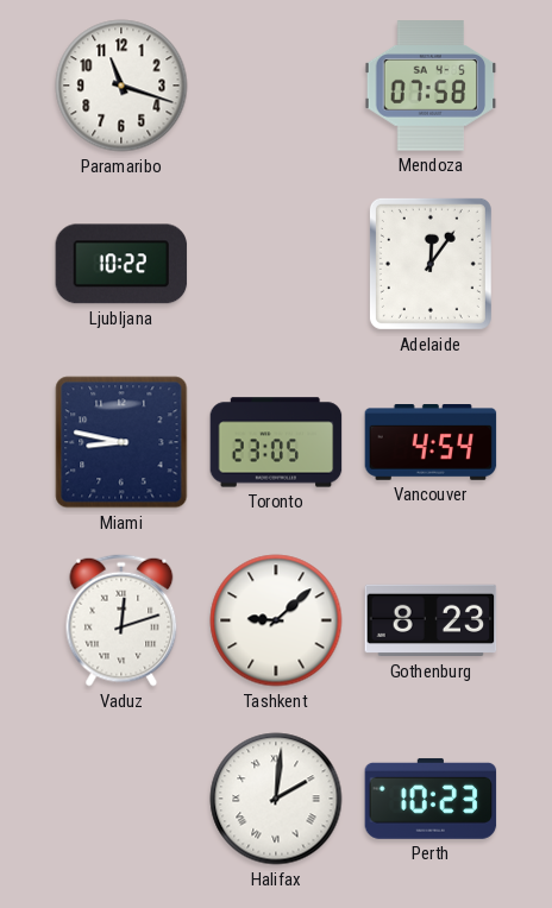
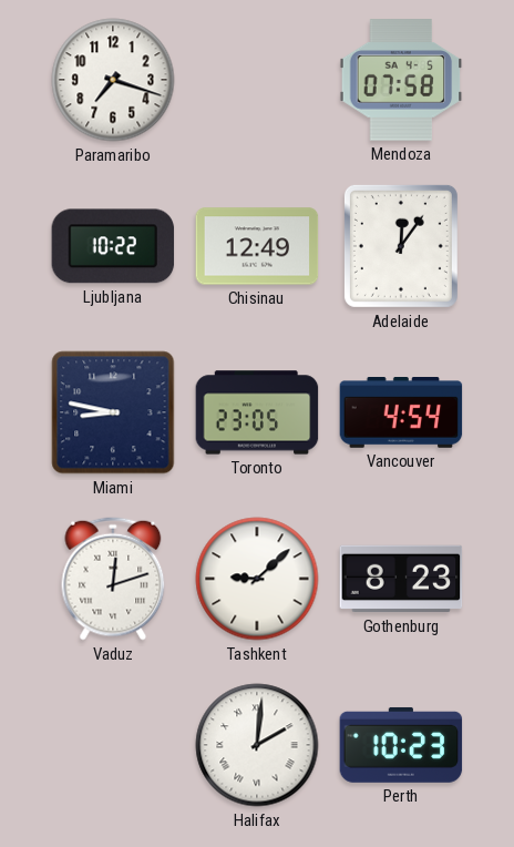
Paramaribo: 11:18 -> 7:18
Chisinau: none -> 12:49
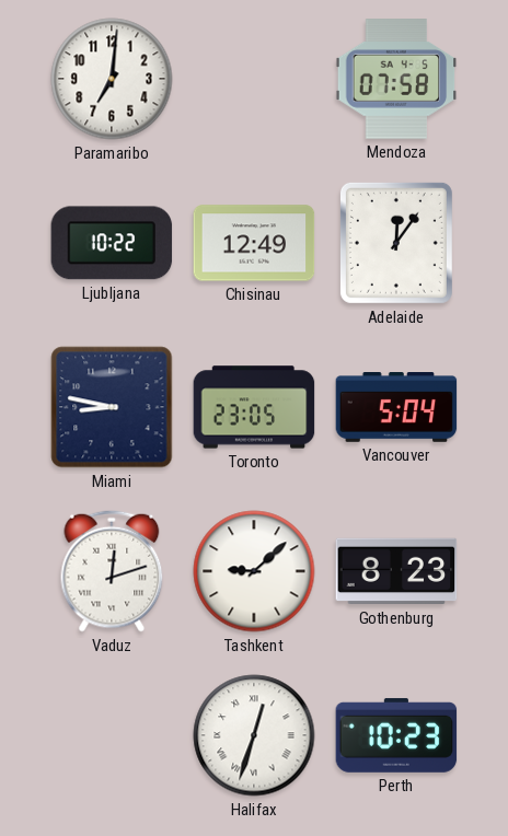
Paramaribo: 7:18 -> 7:01
Vancouver: 4:54 -> 5:04
Halifax: 2:01 -> 12:33
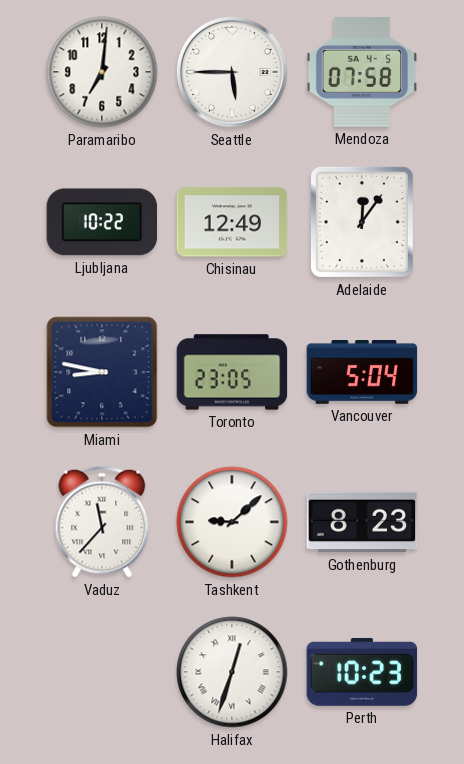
Seattle: none -> 5:45
Vaduz: 12:12 -> 11:37
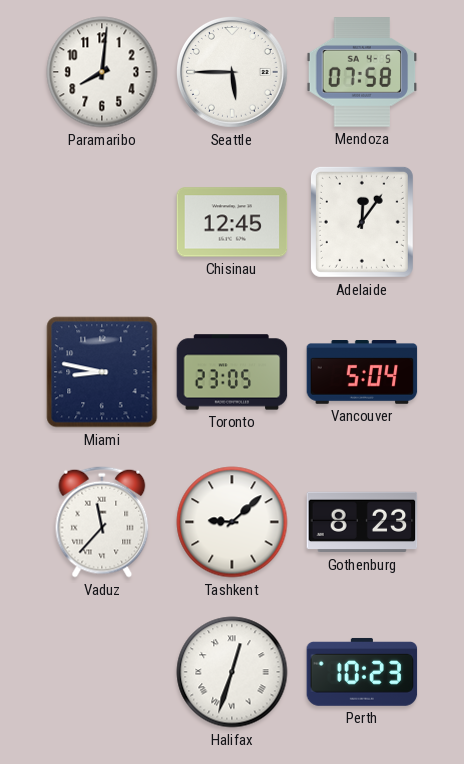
Paramaribo: 7:01 -> 8:01
Ljubljana: 10:22 -> none
Chisinau: 12:49 -> 12:45
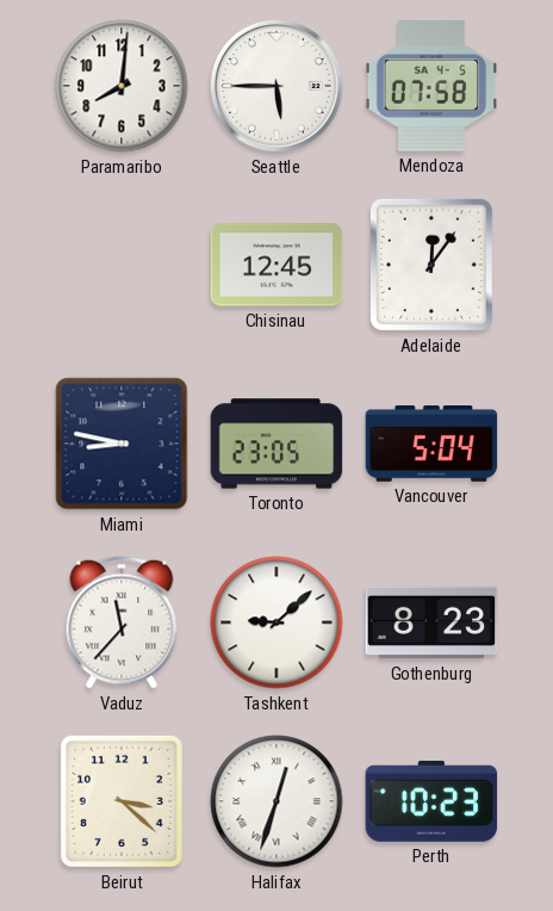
Beirut: none -> 3:22
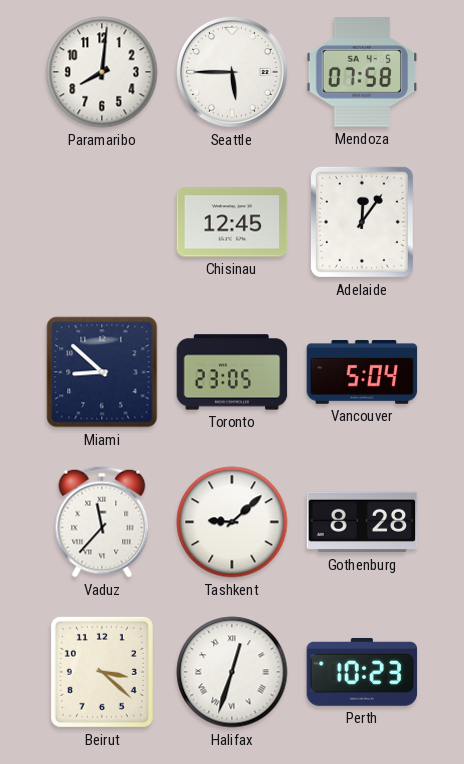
Miami: 8:47 -> 8:52
Gothenburg: 8:23 -> 8:28
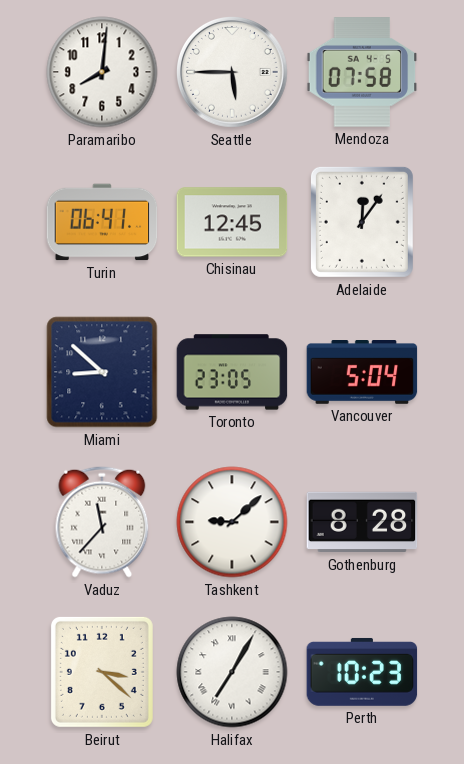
Turin: none -> 06:41
Halifax: 12:33 -> 7:05
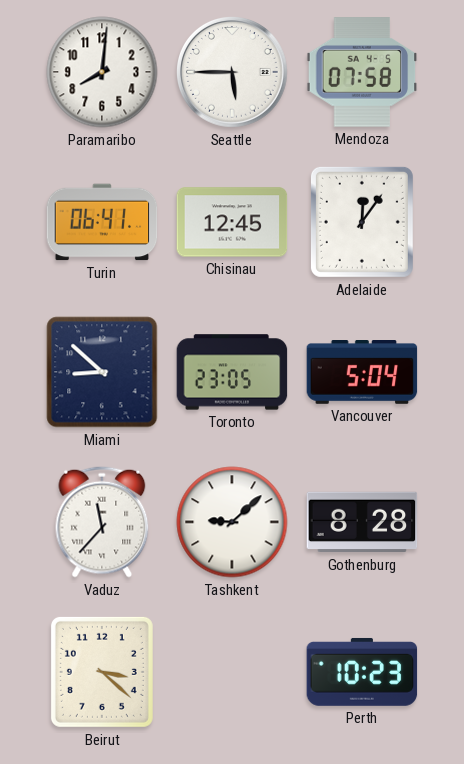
Halifax: 7:05 -> none
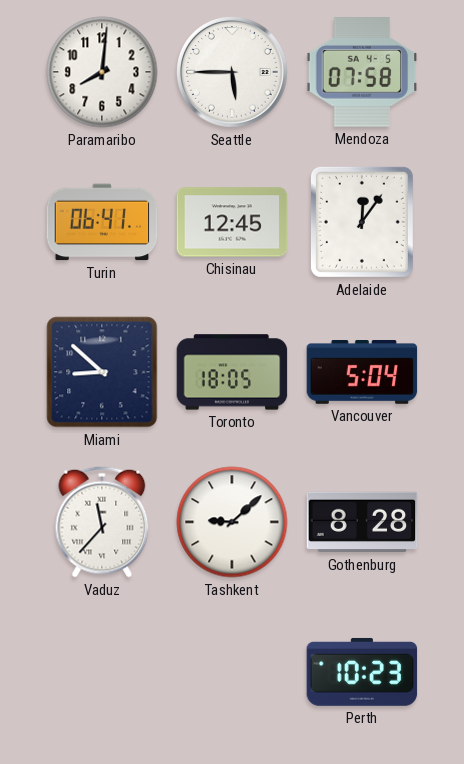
Toronto: 23:05 -> 18:05
Beirut: 3:22 -> none
